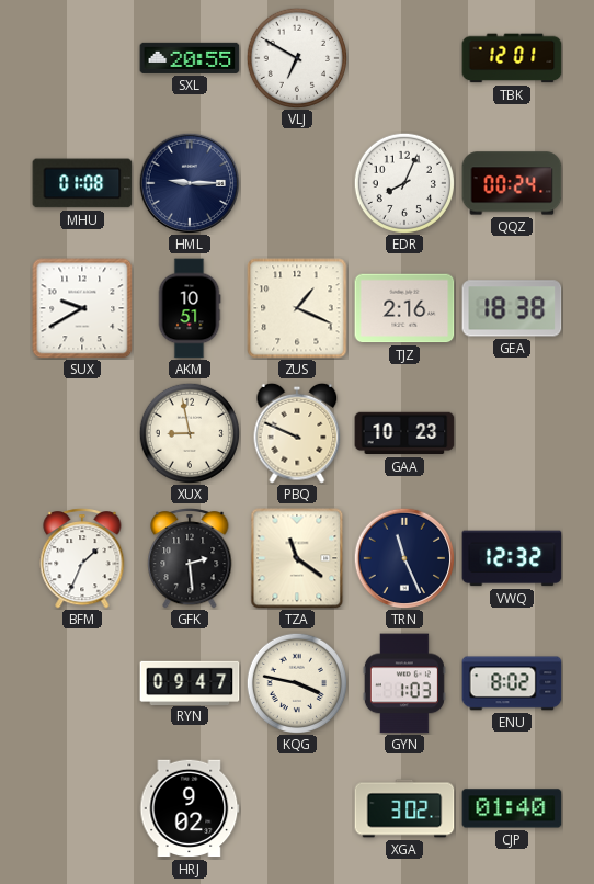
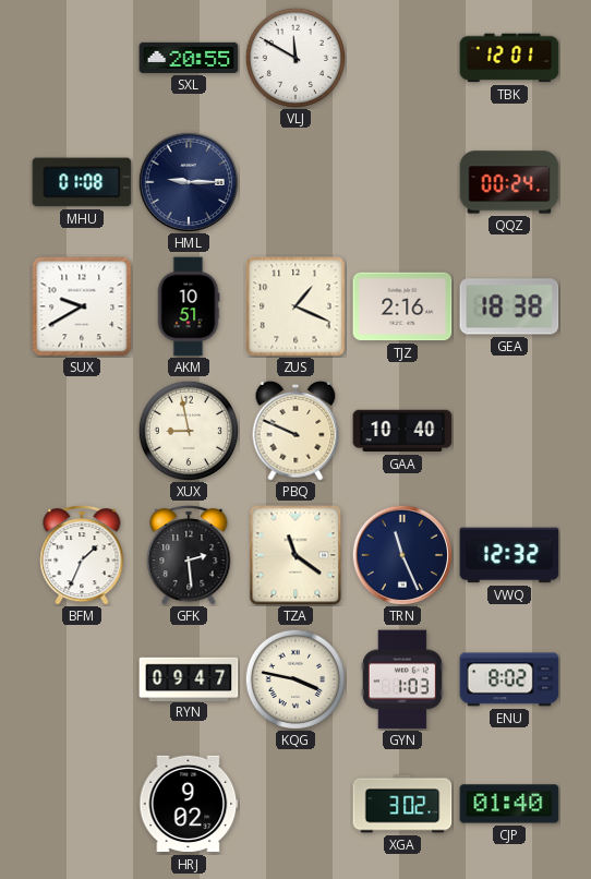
VLJ: 6:50 -> 11:50
EDR: 8:04 -> none
GAA: 10:23 -> 10:40
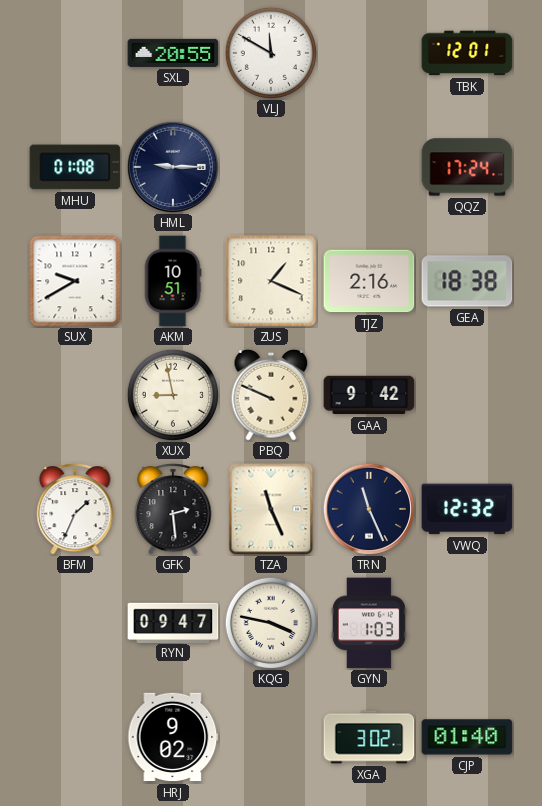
QQZ: 00:24 -> 17:24
GAA: 10:40 -> 9:42
TZA: 11:21 -> 11:26
ENU: 8:02 -> none
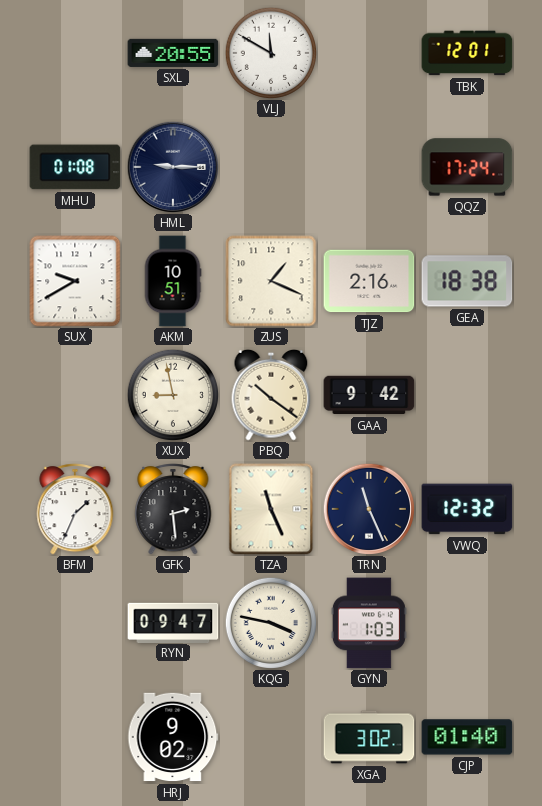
PBQ: 9:49 -> 10:21
